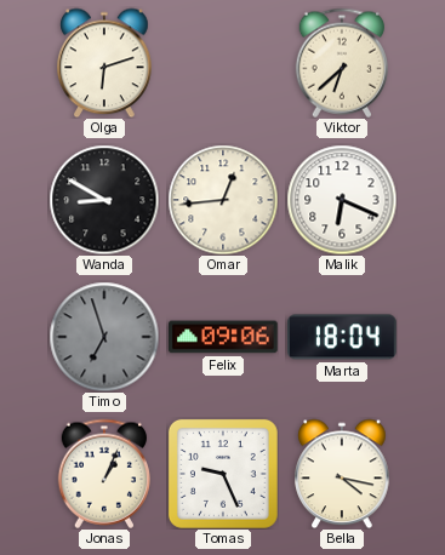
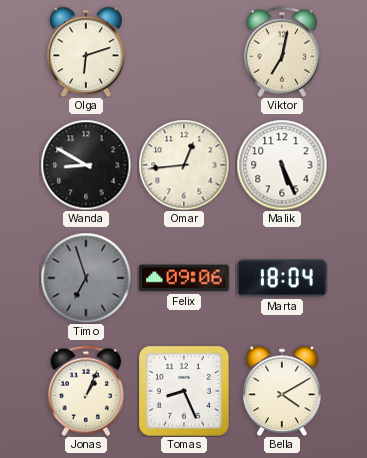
Viktor: 6:38 -> 7:02
Malik: 6:19 -> 5:26
Tomas: 9:26 -> 8:26
Bella: 4:17 -> 4:10
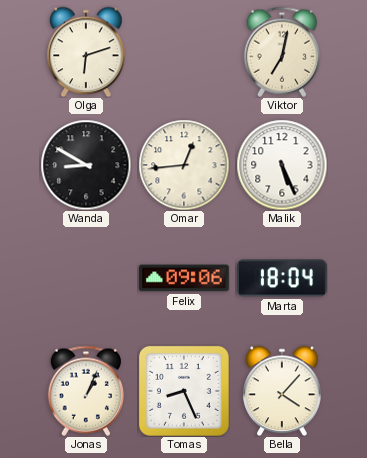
Timo: 6:57 -> none
Bella: 4:10 -> 4:07
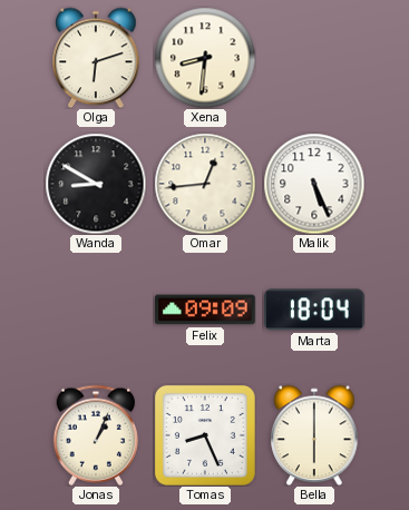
Xena: none -> 8:31
Viktor: 7:02 -> none
Felix: 09:06 -> 09:09
Bella: 4:07 -> 6:00
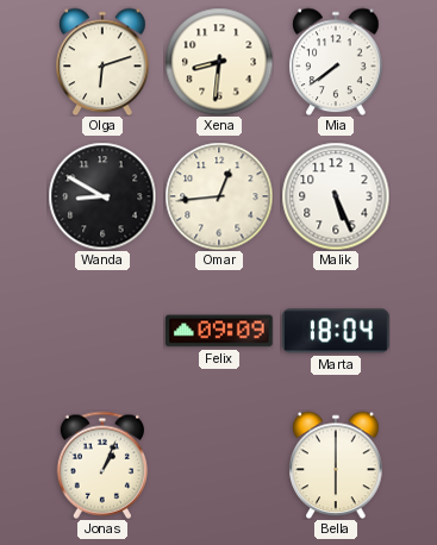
Mia: none -> 7:39
Tomas: 8:26 -> none
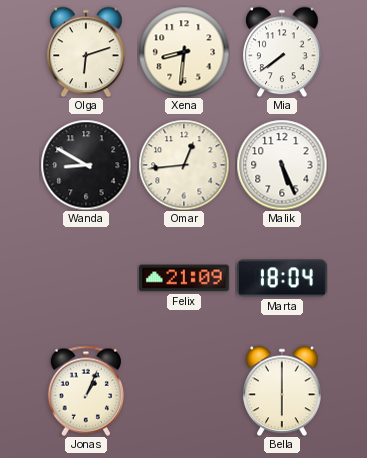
Felix: 09:09 -> 21:09
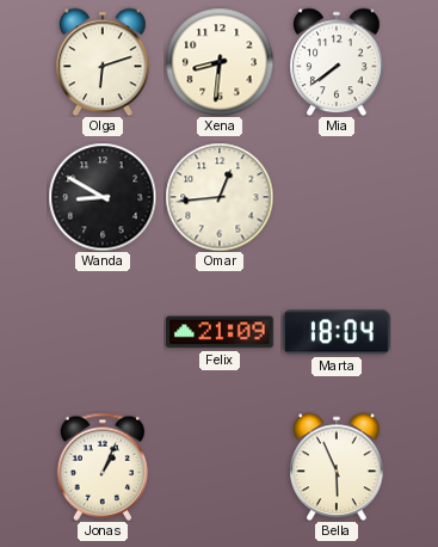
Malik: 5:26 -> none
Bella: 6:00 -> 5:56
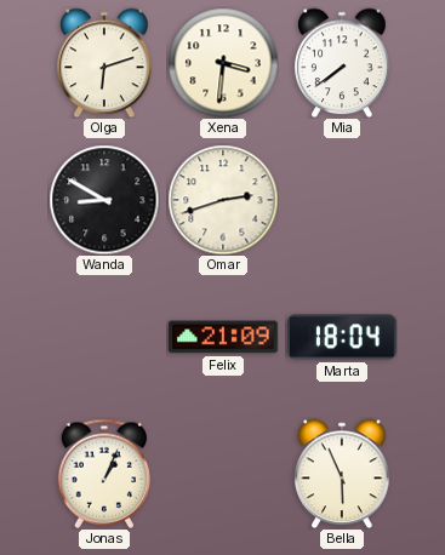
Xena: 8:31 -> 3:31
Omar: 12:44 -> 2:42
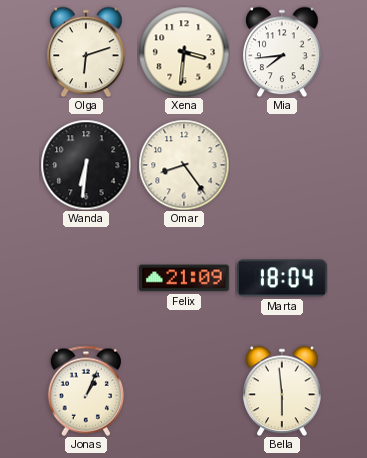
Mia: 7:39 -> 7:44
Wanda: 8:50 -> 6:31
Omar: 2:42 -> 8:24
Bella: 5:56 -> 5:59
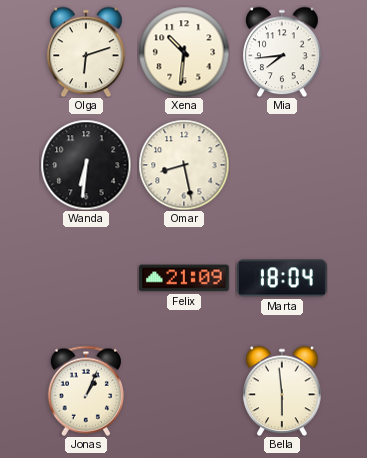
Xena: 3:31 -> 10:31
Omar: 8:24 -> 8:28
